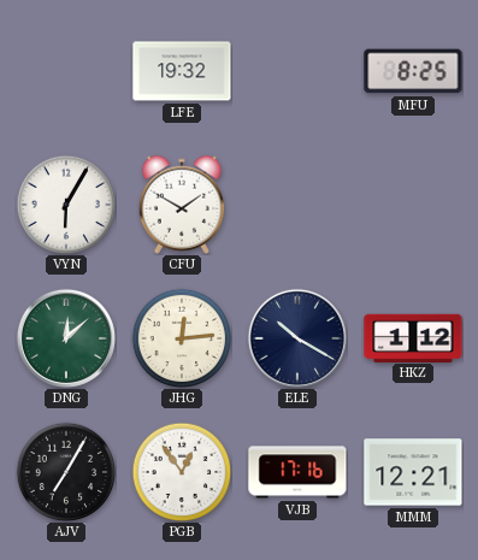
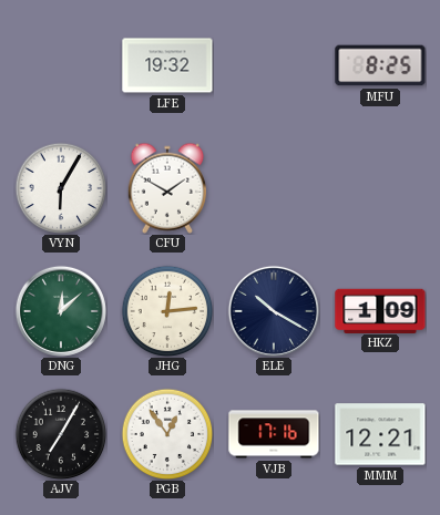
HKZ: 1:12 -> 1:09
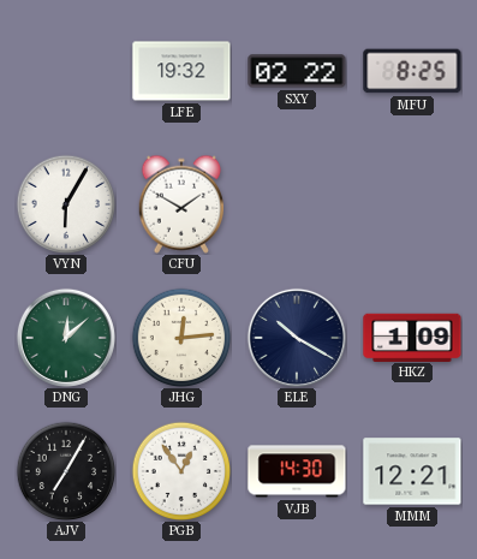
SXY: none -> 02:22
VJB: 17:16 -> 14:30
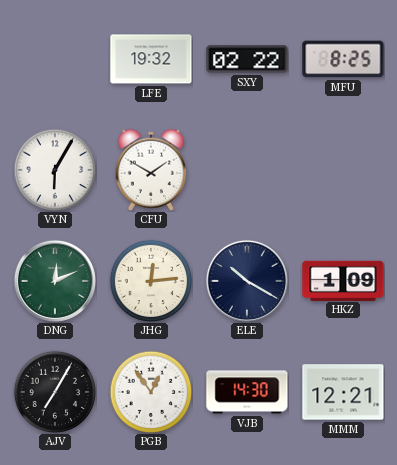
DNG: 12:08 -> 12:11
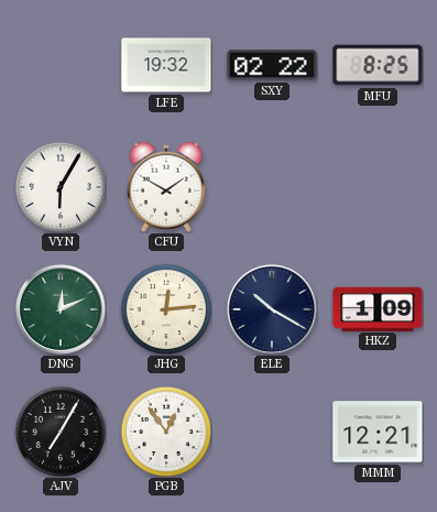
VJB: 14:30 -> none
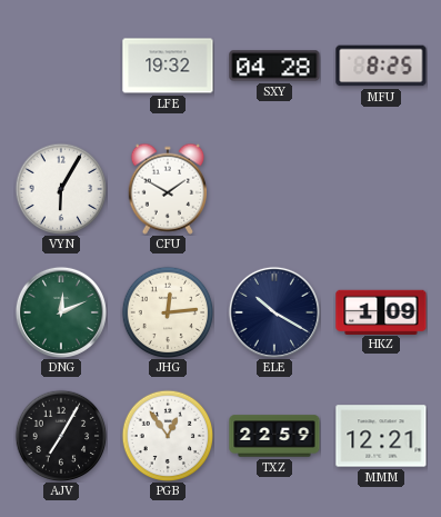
SXY: 02:22 -> 04:28
TXZ: none -> 22:59
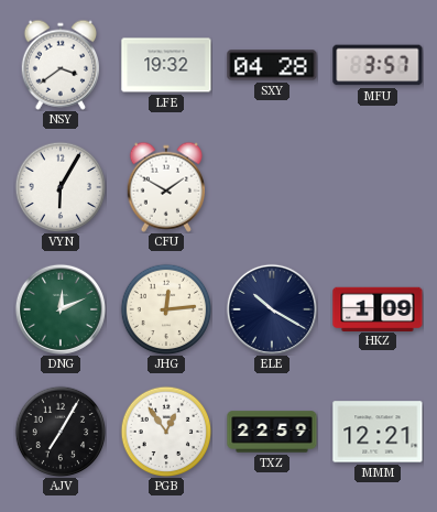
NSY: none -> 3:39
MFU: 8:25 -> 3:57
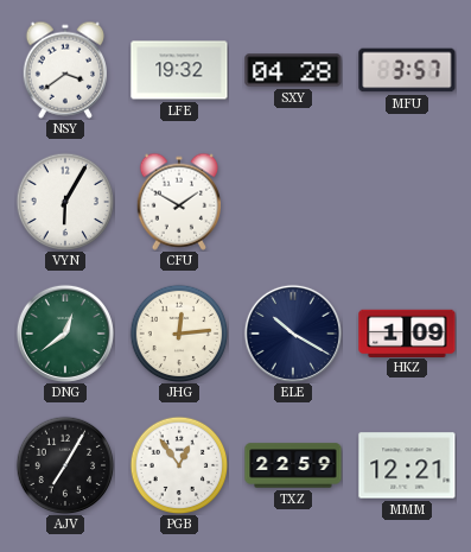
DNG: 12:11 -> 12:39
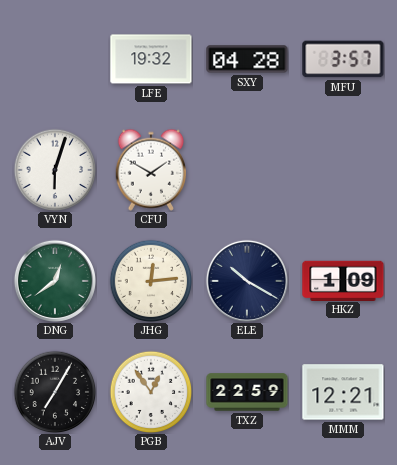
NSY: 3:39 -> none
VYN: 6:05 -> 6:03
